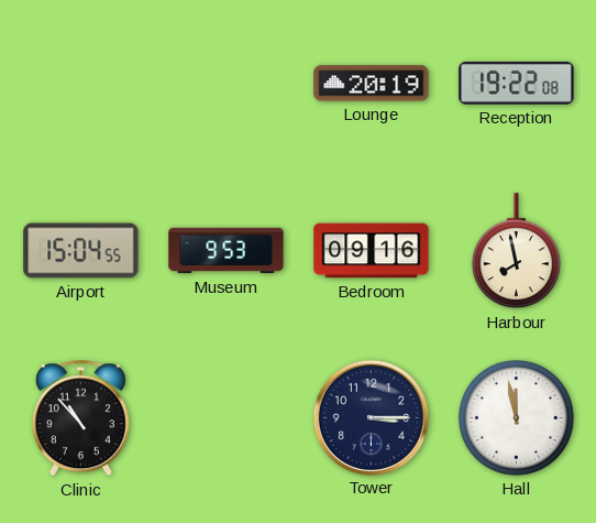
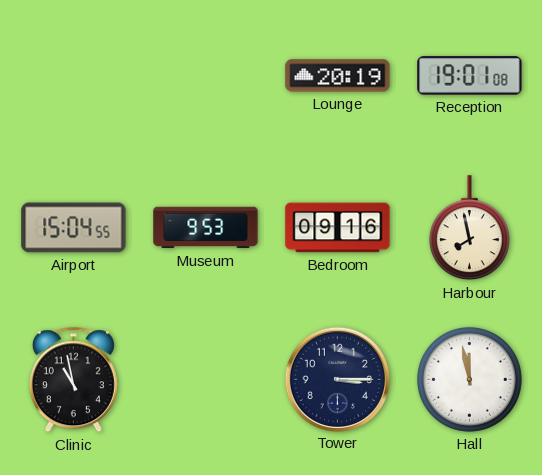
Reception: 19:22 -> 19:01
Clinic: 10:53 -> 10:58
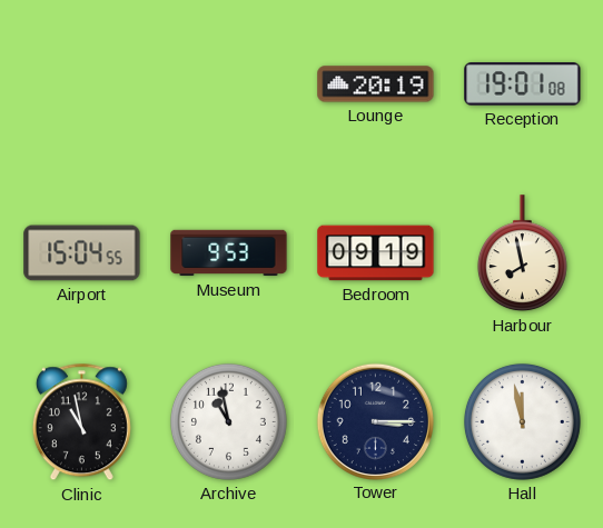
Bedroom: 09:16 -> 09:19
Archive: none -> 10:58
